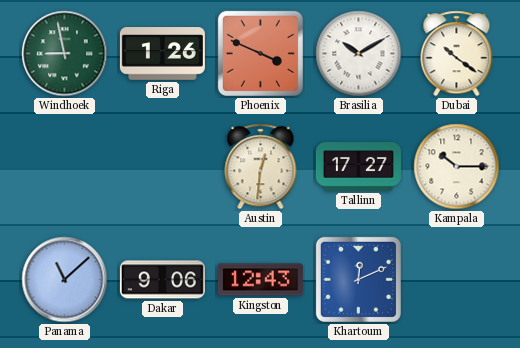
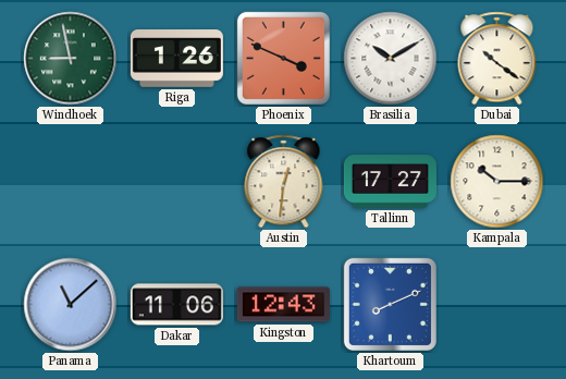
Dakar: 9:06 -> 11:06
Khartoum: 12:11 -> 8:11
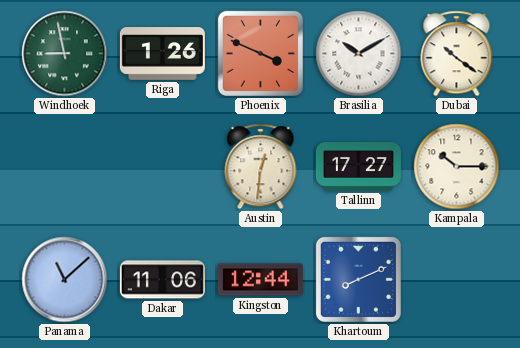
Kingston: 12:43 -> 12:44
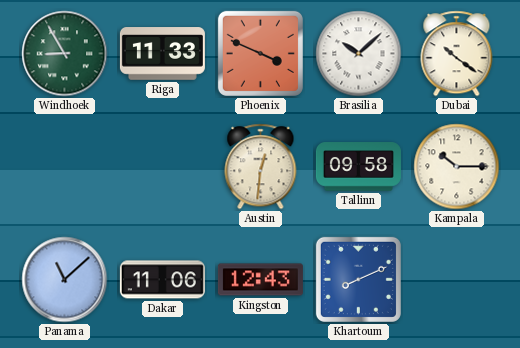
Windhoek: 8:58 -> 8:55
Riga: 1:26 -> 11:33
Brasilia: 10:10 -> 10:08
Tallinn: 17:27 -> 09:58
Kingston: 12:44 -> 12:43
